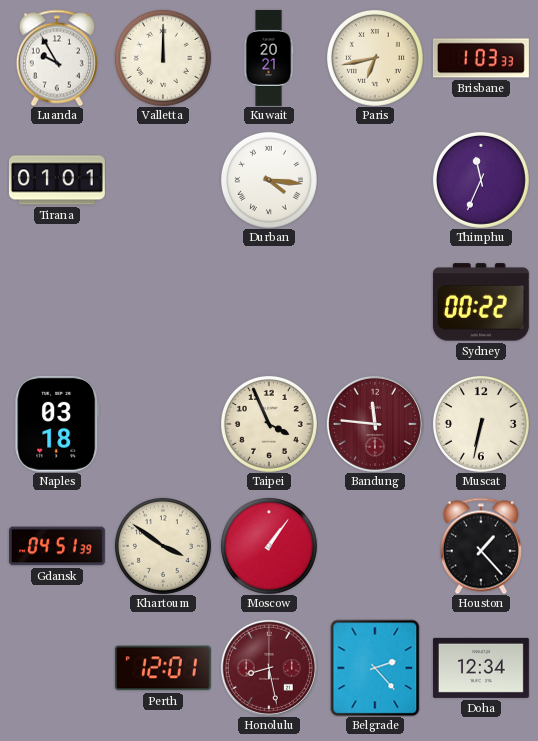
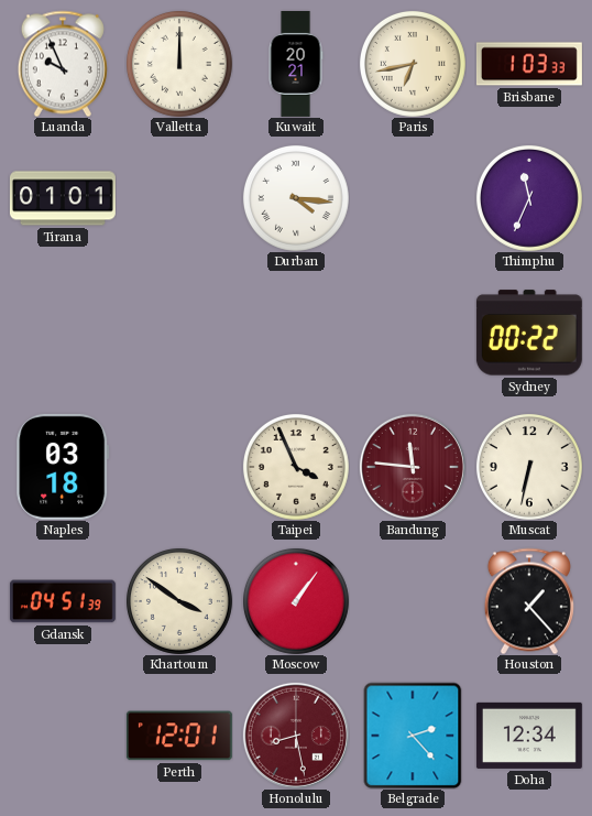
Luanda: 9:55 -> 9:56
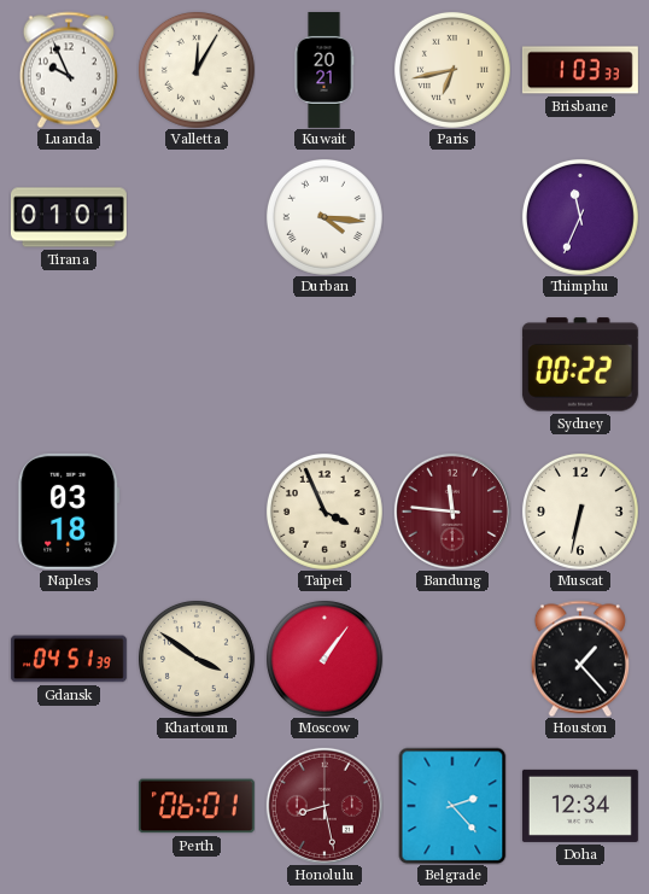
Valletta: 12:00 -> 12:05
Perth: 12:01 -> 06:01
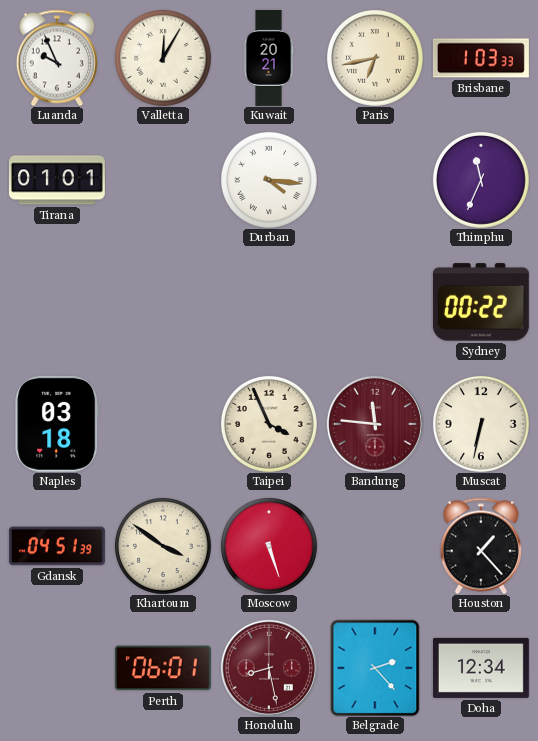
Moscow: 1:06 -> 5:27
